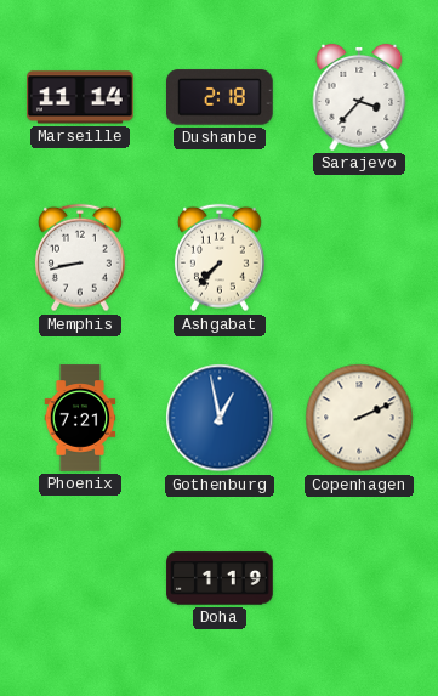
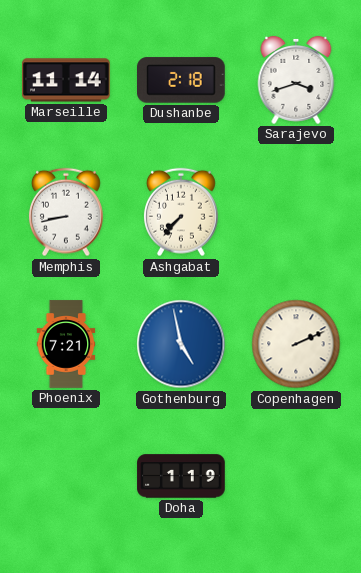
Sarajevo: 3:37 -> 3:42
Gothenburg: 12:58 -> 4:58
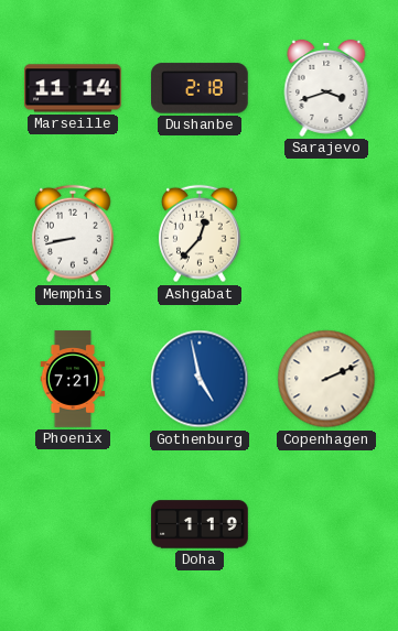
Ashgabat: 7:37 -> 12:37
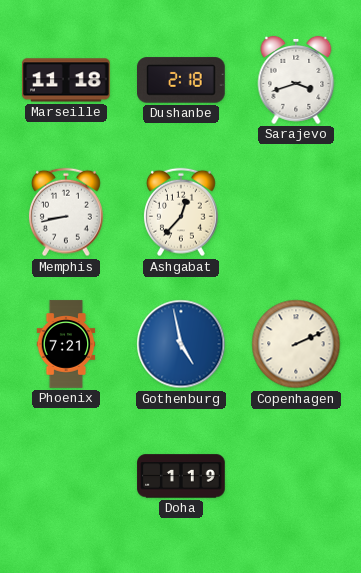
Marseille: 11:14 -> 11:18
